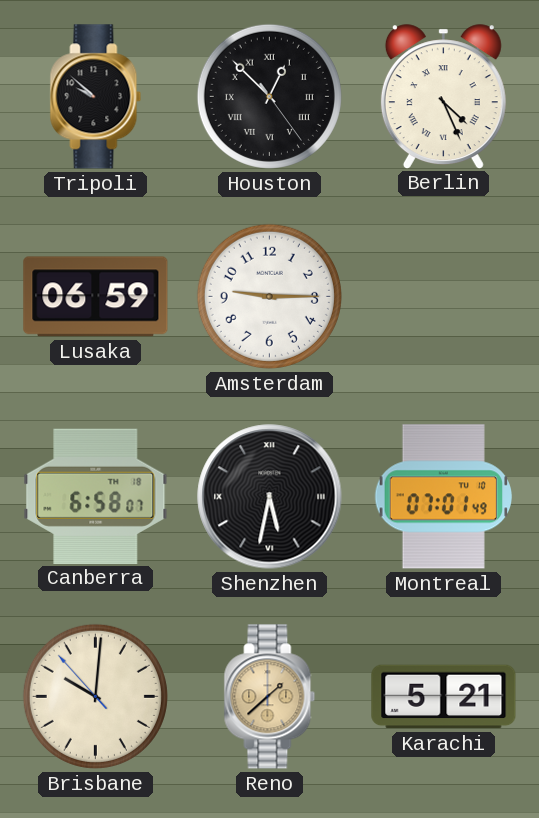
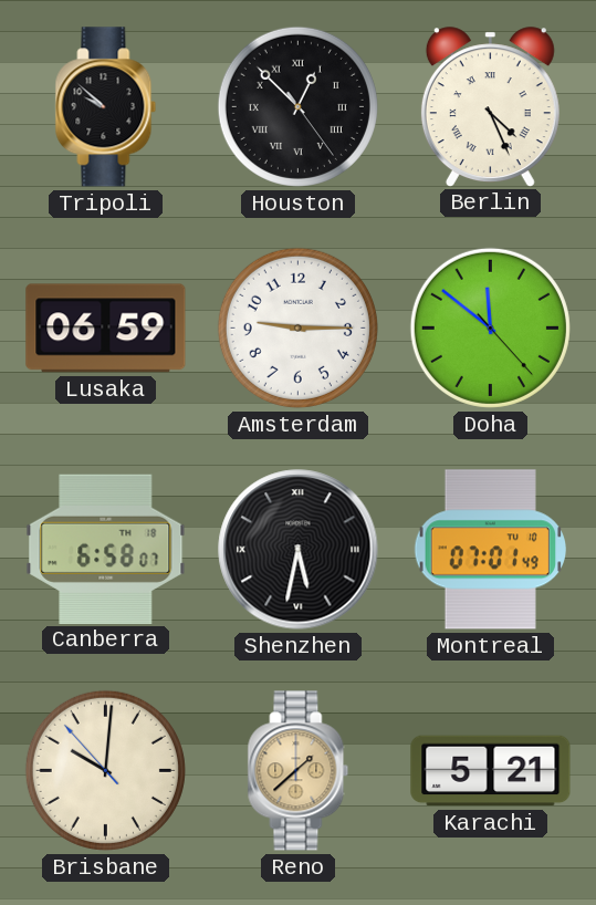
Doha: none -> 11:51
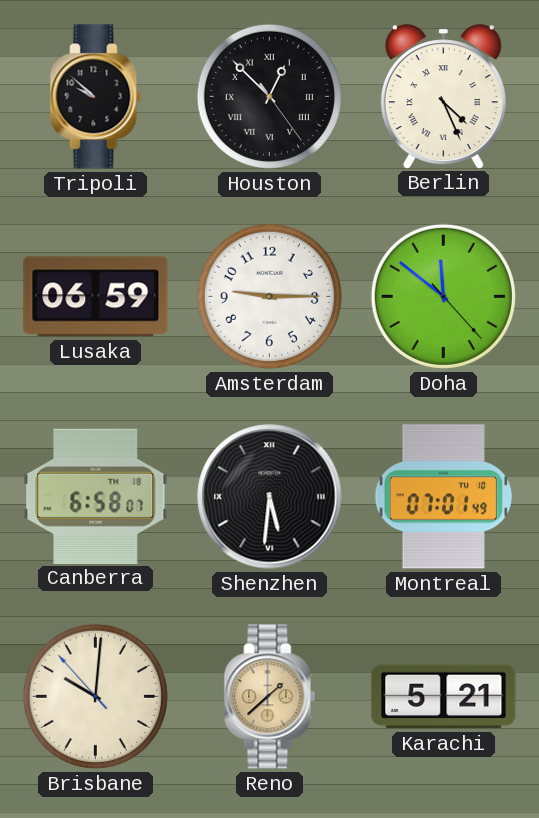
Shenzhen: 5:32 -> 5:31
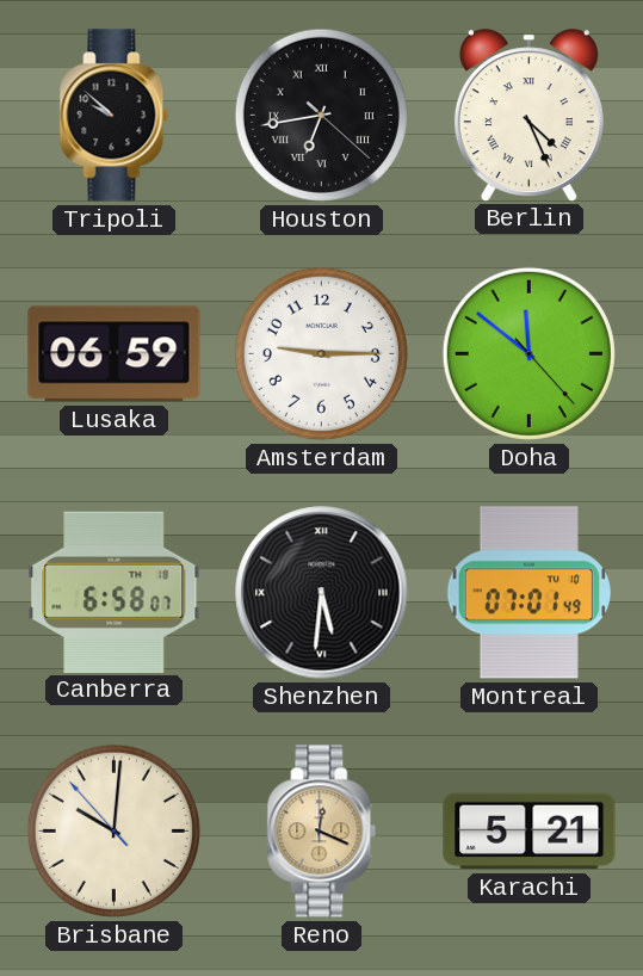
Houston: 12:52 -> 6:43
Reno: 1:38 -> 12:19
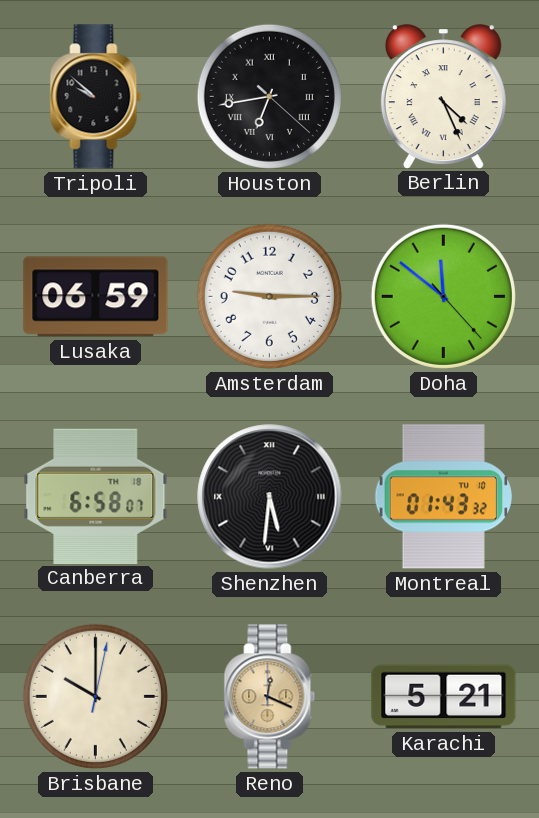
Montreal: 07:01 -> 01:43
Brisbane: 10:00:53 -> 10:00:02
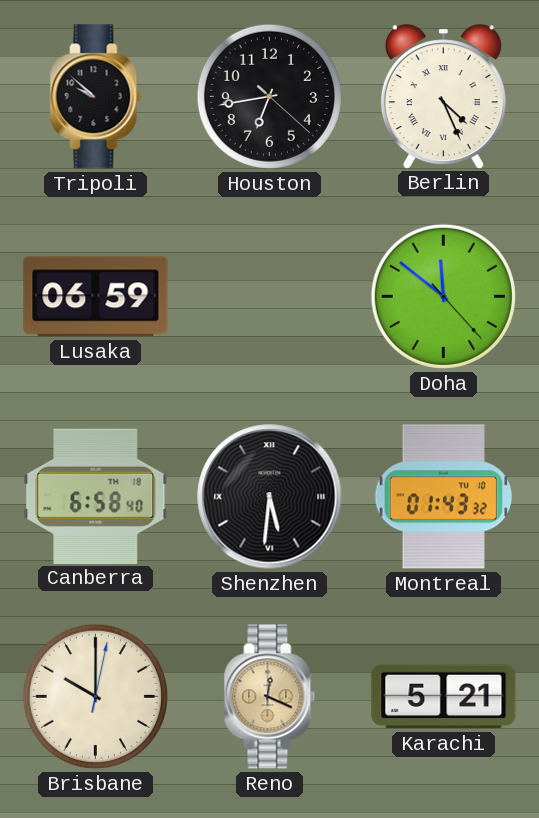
Houston numerals: Roman -> Arabic
Amsterdam: 9:15 -> none
Canberra: 6:58:07 -> 6:58:40
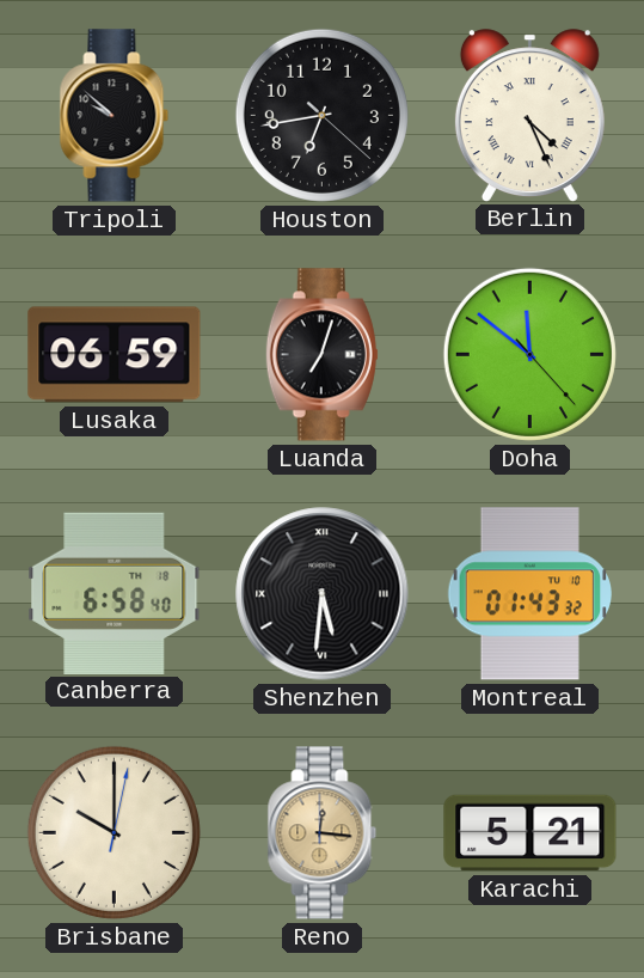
Luanda: none -> 7:03
Reno: 12:19 -> 12:16
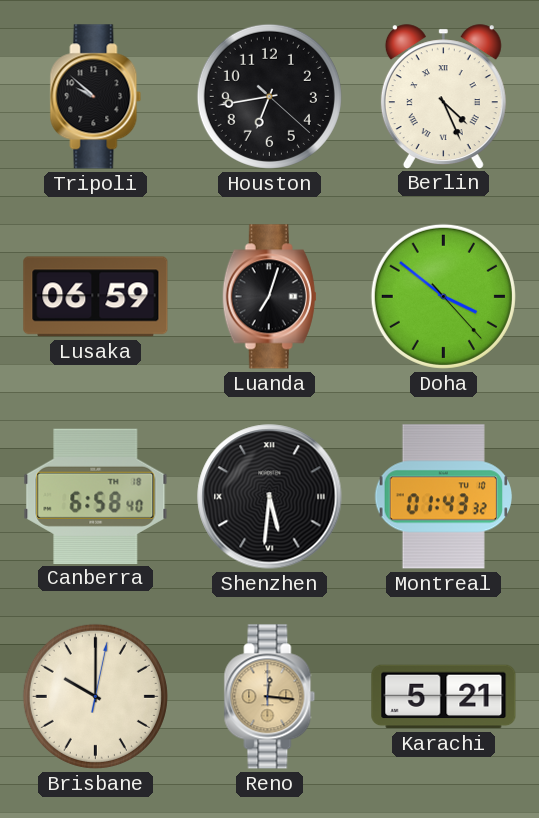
Doha: 11:51 -> 3:51
